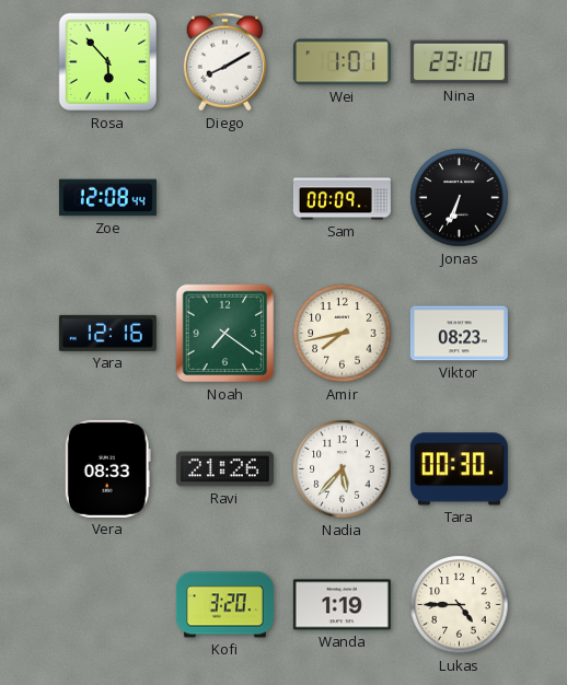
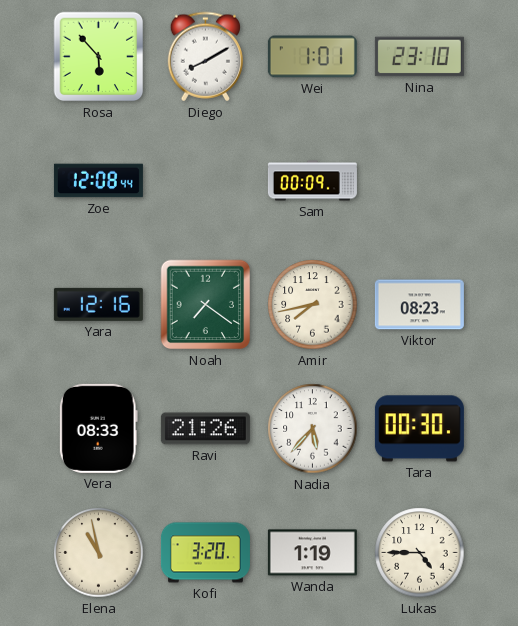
Jonas: 6:34 -> none
Elena: none -> 10:58
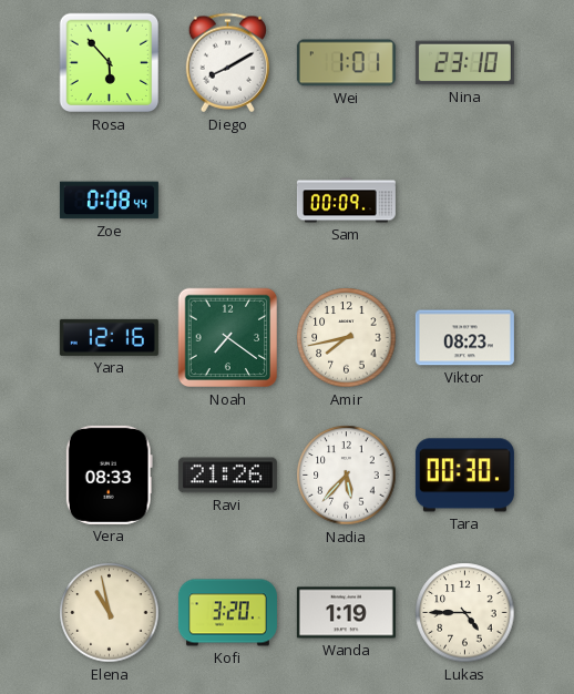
Zoe: 12:08 -> 0:08
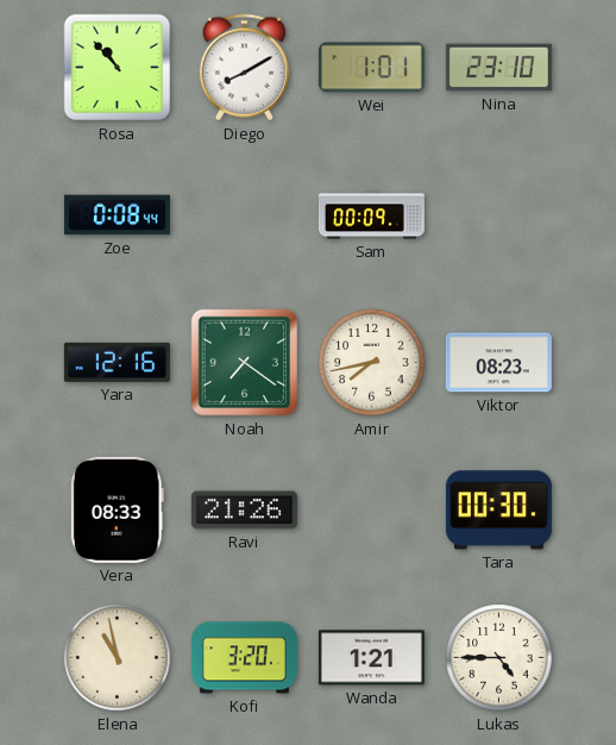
Rosa: 5:53 -> 10:53
Nadia: 5:37 -> none
Wanda: 1:19 -> 1:21
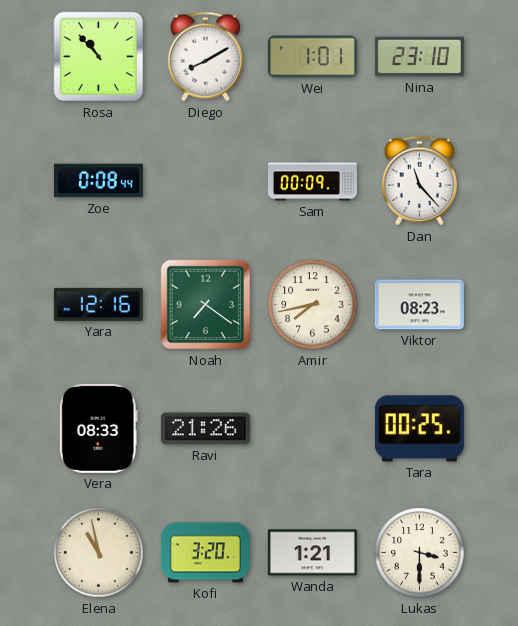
Dan: none -> 11:23
Tara: 00:30 -> 00:25
Lukas: 4:45 -> 3:30
